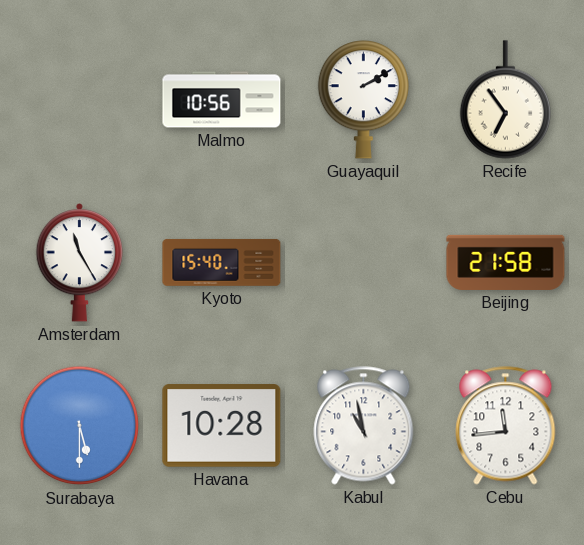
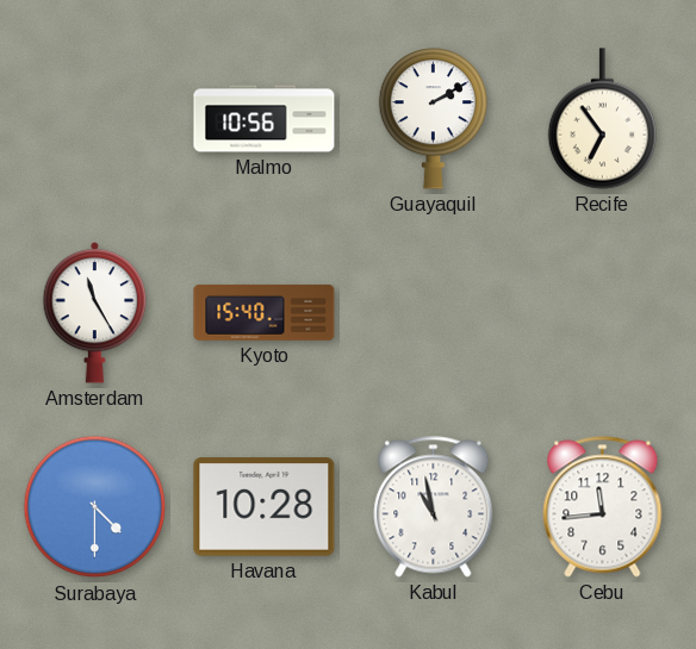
Beijing: 21:58 -> none
Surabaya: 5:30 -> 4:30
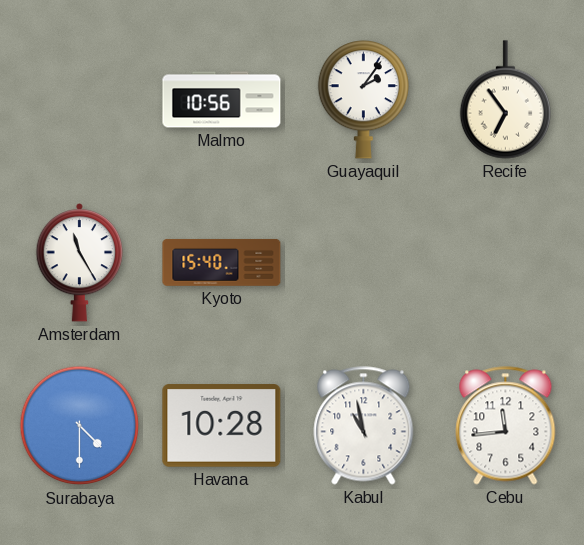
Guayaquil: 2:10 -> 2:06
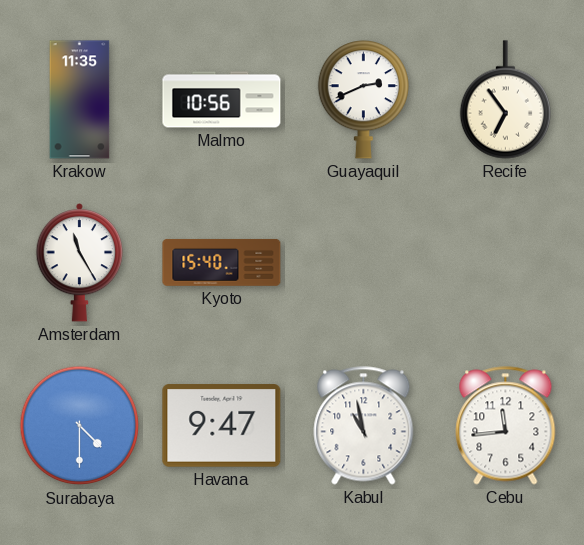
Krakow: none -> 11:35
Guayaquil: 2:06 -> 2:41
Havana: 10:28 -> 9:47
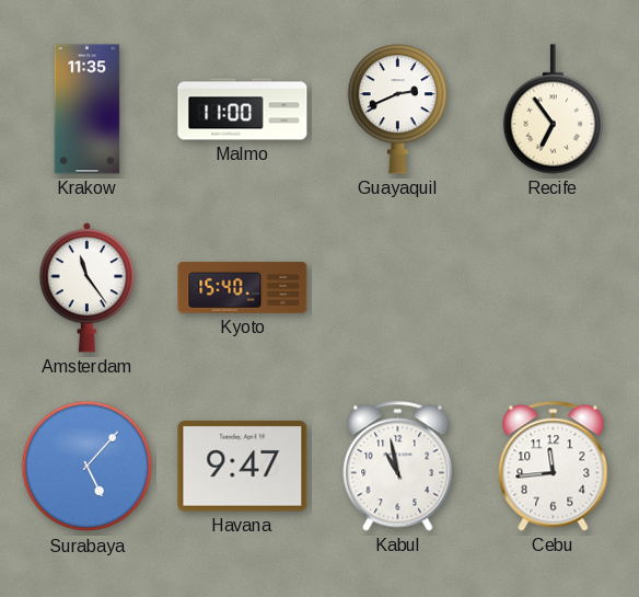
Malmo: 10:56 -> 11:00
Amsterdam: 11:25 -> 11:24
Surabaya: 4:30 -> 5:07
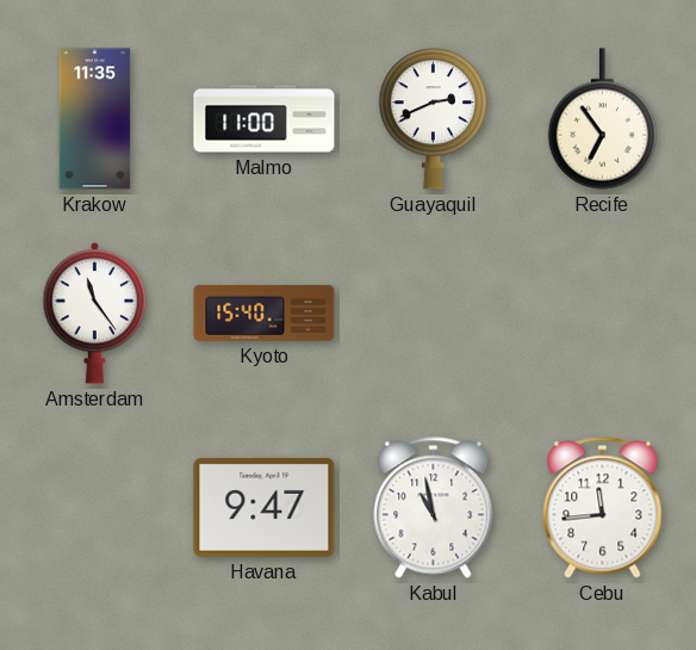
Surabaya: 5:07 -> none
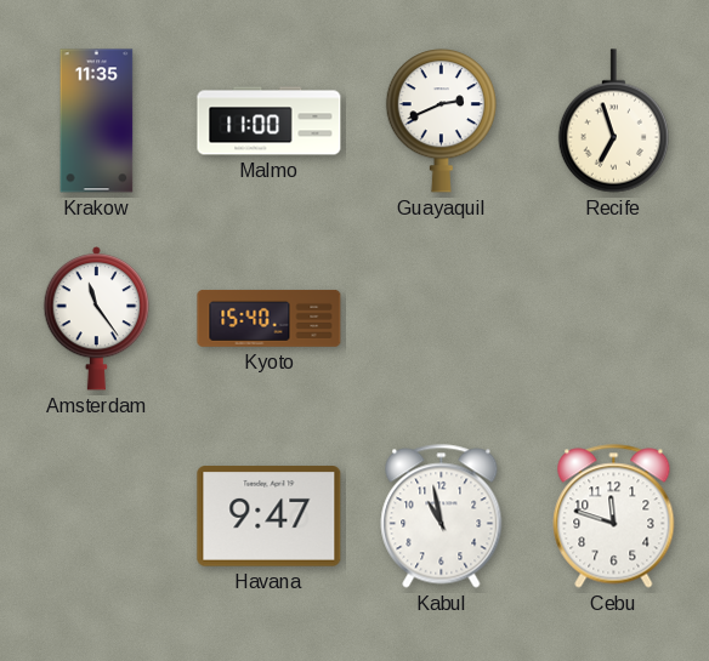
Recife: 6:54 -> 6:57
Cebu: 11:44 -> 11:48
